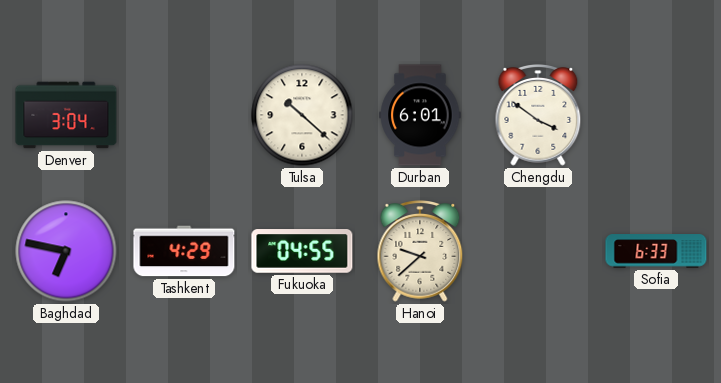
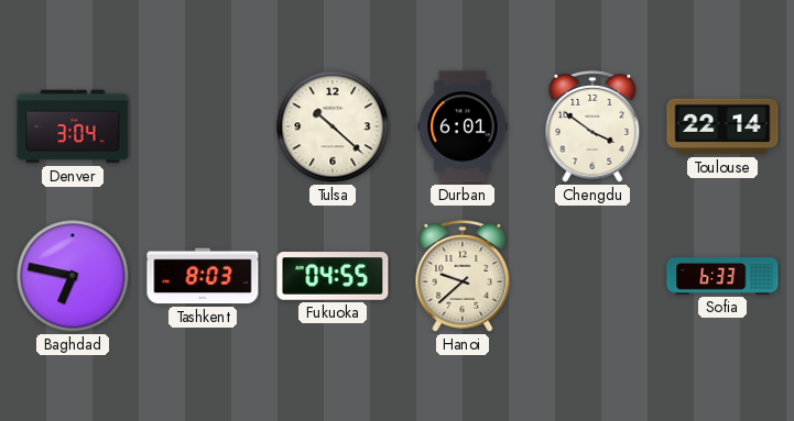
Toulouse: none -> 22:14
Tashkent: 4:29 -> 8:03
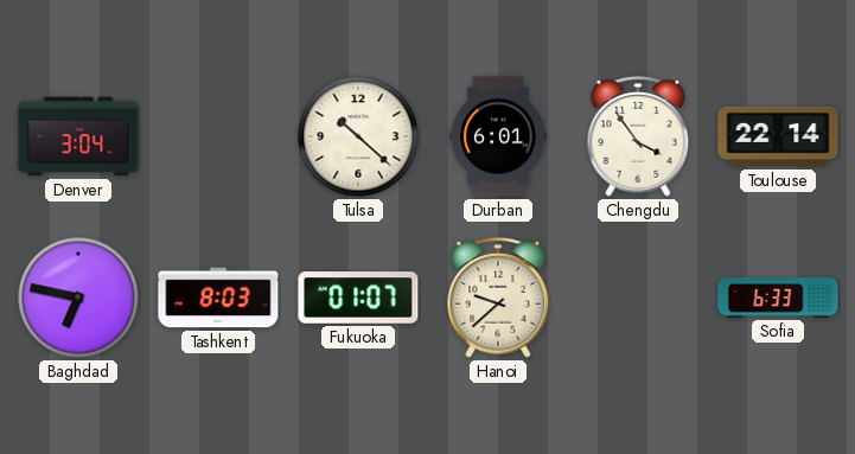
Chengdu: 3:51 -> 3:54
Fukuoka: 04:55 -> 01:07
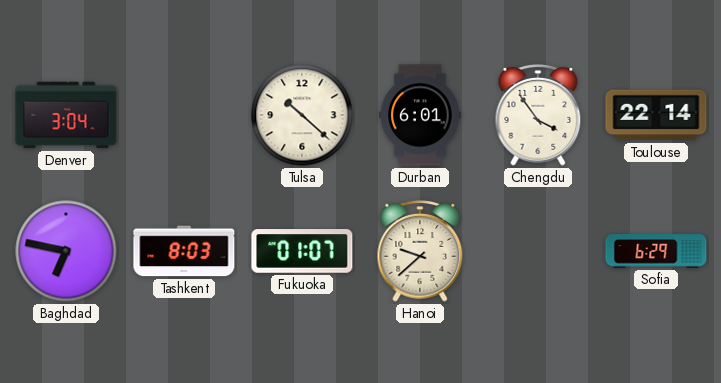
Sofia: 6:33 -> 6:29
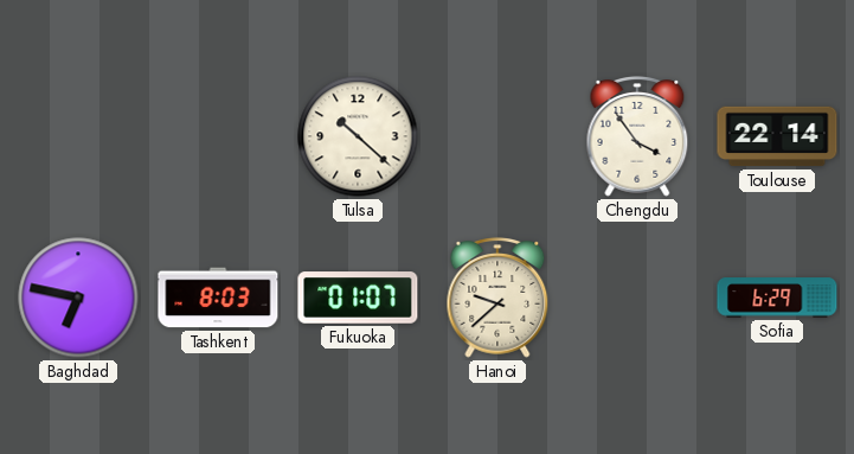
Denver: 3:04 -> none
Durban: 6:01 -> none
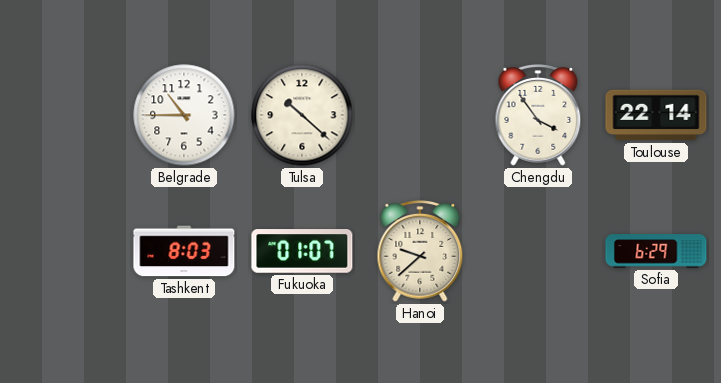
Belgrade: none -> 10:45
Baghdad: 6:47 -> none
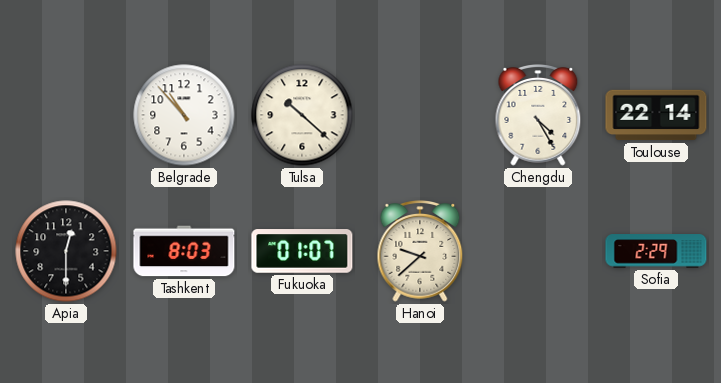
Belgrade: 10:45 -> 10:53
Chengdu: 3:54 -> 4:25
Apia: none -> 12:30
Sofia: 6:29 -> 2:29
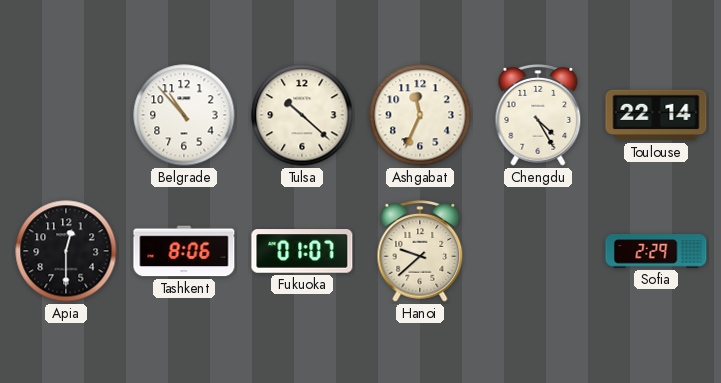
Ashgabat: none -> 11:34
Tashkent: 8:03 -> 8:06
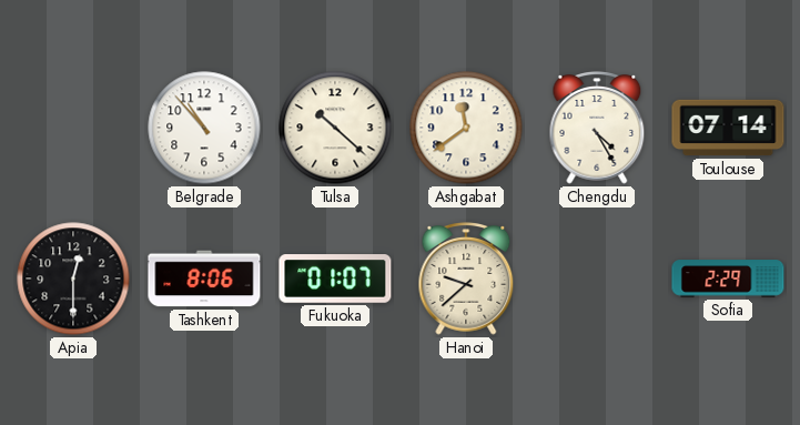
Ashgabat: 11:34 -> 11:39
Toulouse: 22:14 -> 07:14
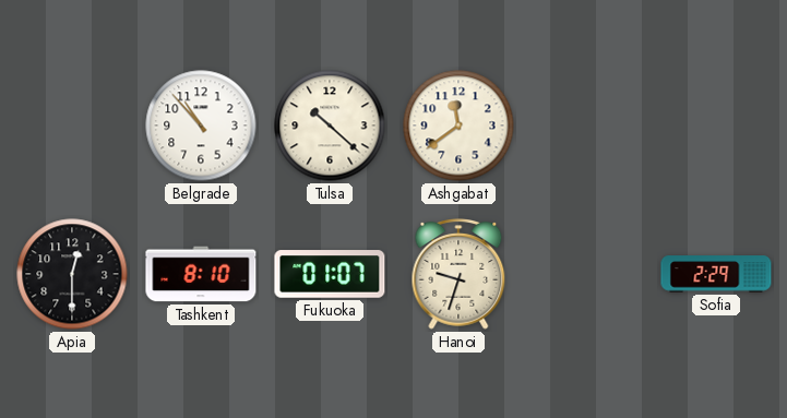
Chengdu: 4:25 -> none
Toulouse: 07:14 -> none
Tashkent: 8:06 -> 8:10
Hanoi: 9:38 -> 9:33
